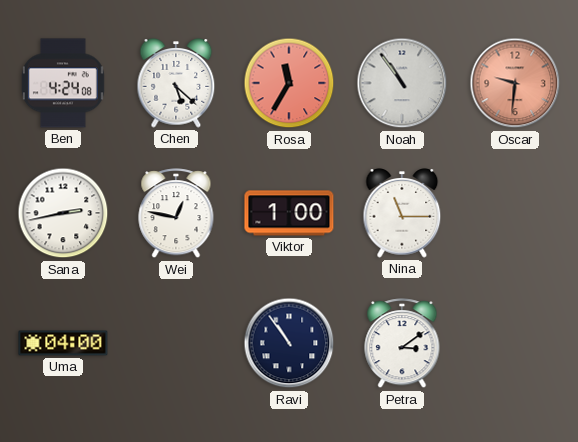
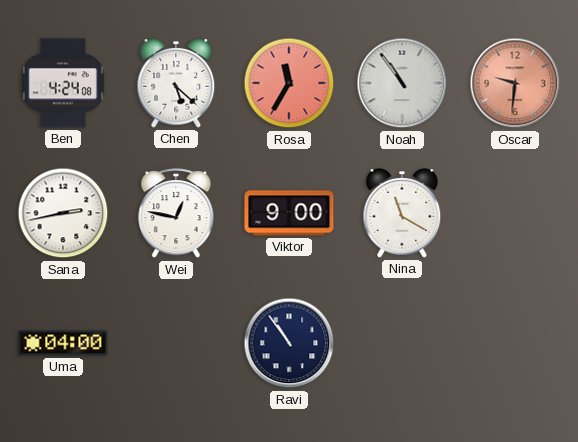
Viktor: 1:00 -> 9:00
Nina: 11:15 -> 11:20
Petra: 3:09 -> none
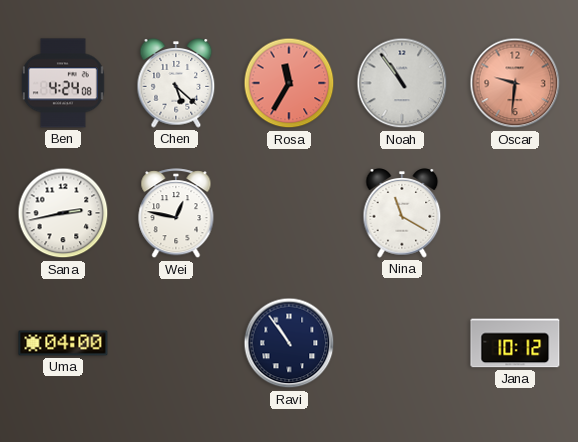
Viktor: 9:00 -> none
Jana: none -> 10:12
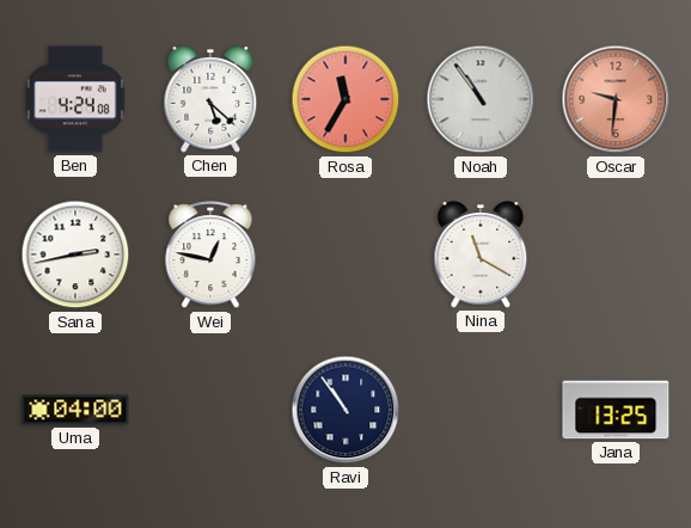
Jana: 10:12 -> 13:25
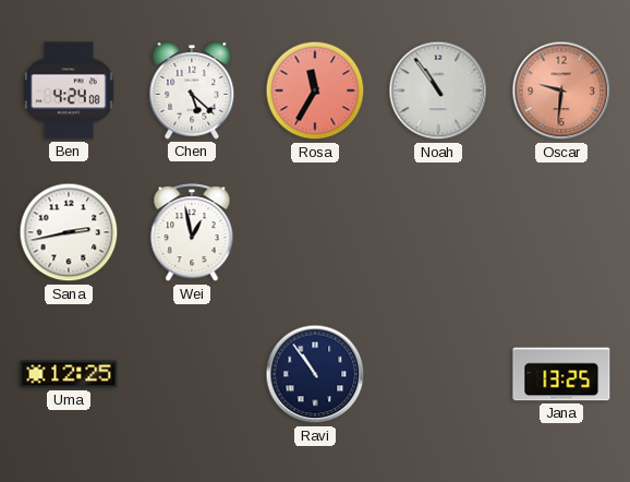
Wei: 12:47 -> 12:58
Nina: 11:20 -> none
Uma: 04:00 -> 12:25
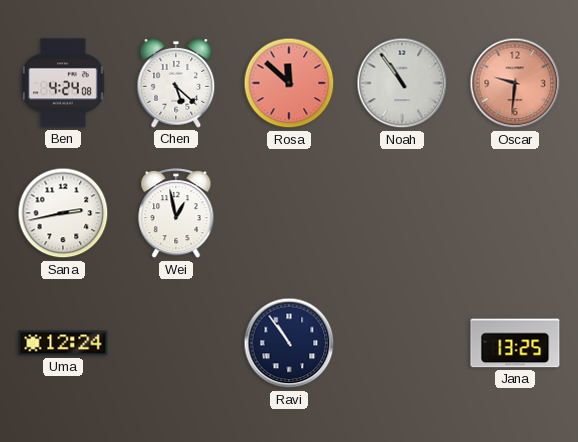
Rosa: 11:35 -> 11:52
Uma: 12:25 -> 12:24
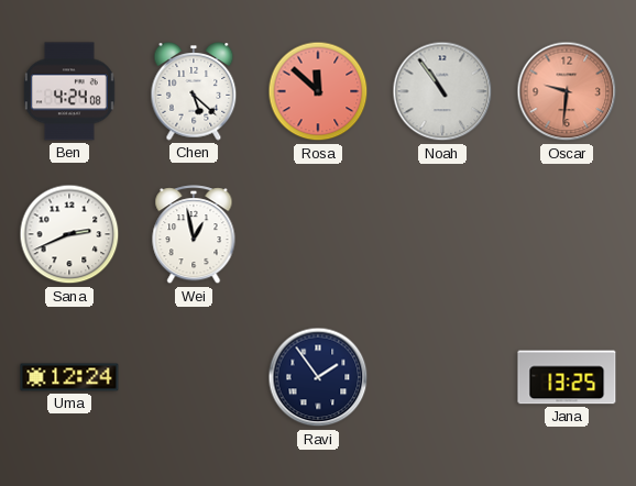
Sana: 2:43 -> 2:41
Ravi: 10:54 -> 1:54
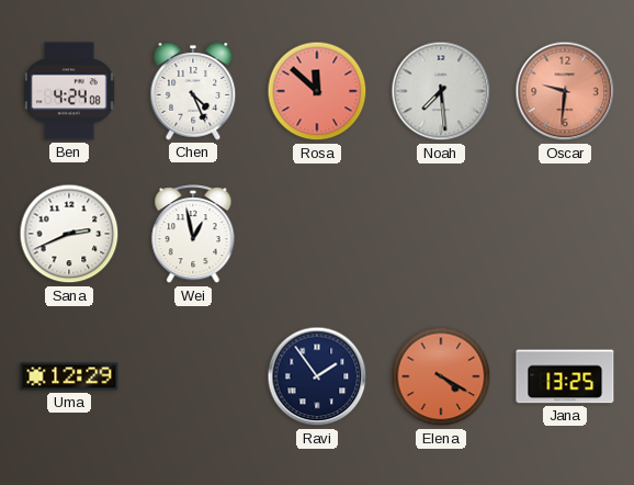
Chen: 5:22 -> 4:26
Noah: 10:54 -> 7:29
Uma: 12:24 -> 12:29
Elena: none -> 4:20
